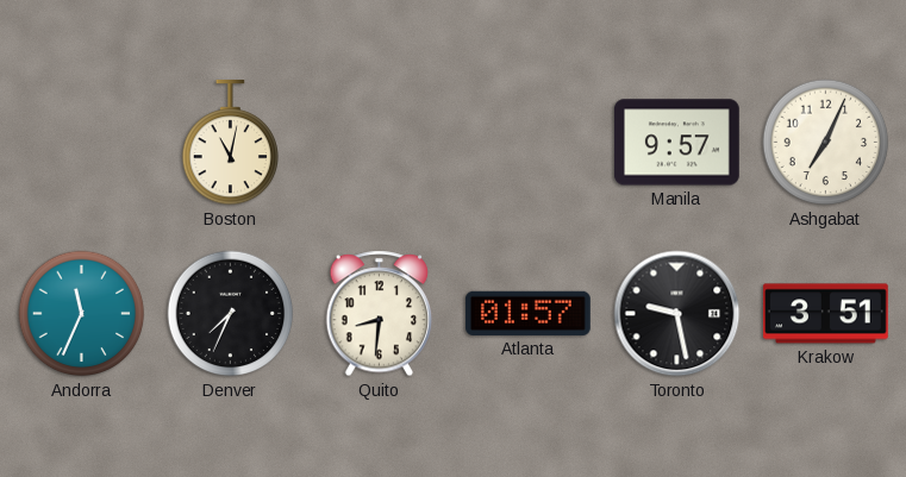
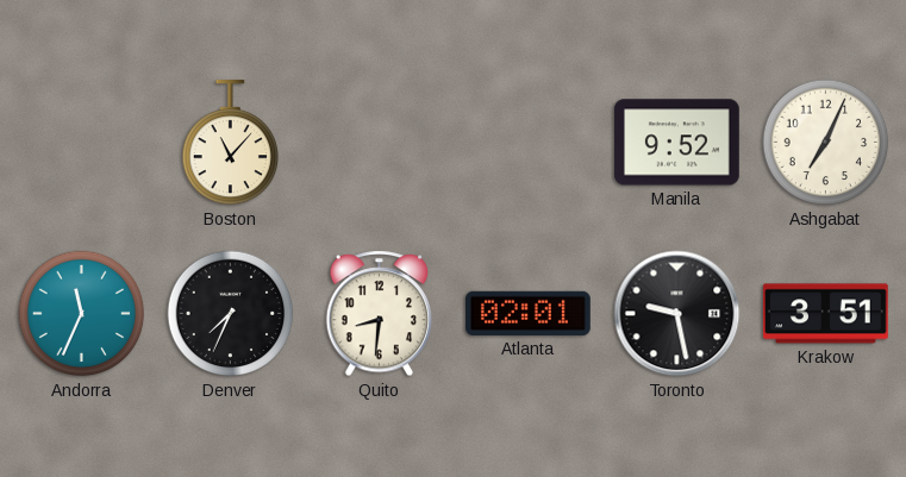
Boston: 11:02 -> 11:07
Manila: 9:57 -> 9:52
Atlanta: 01:57 -> 02:01
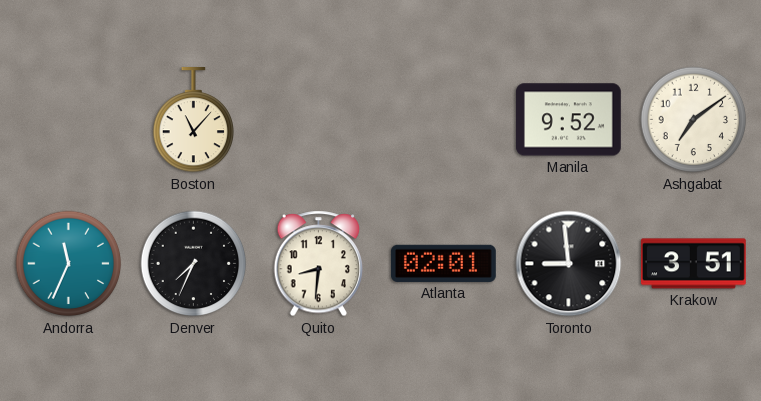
Ashgabat: 7:04 -> 7:09
Toronto: 9:28 -> 8:59
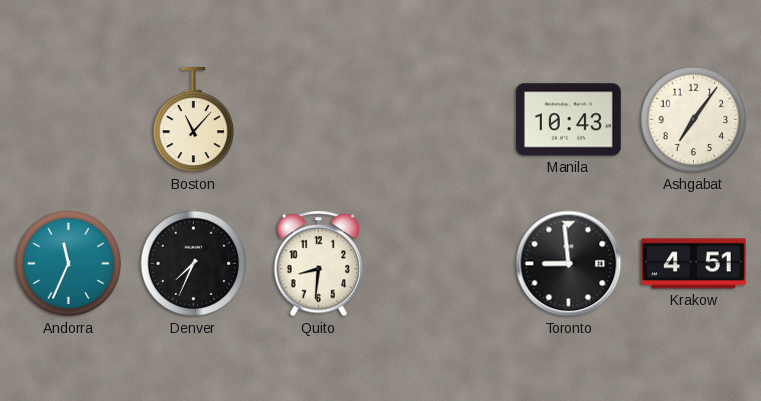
Manila: 9:52 -> 10:43
Ashgabat: 7:09 -> 7:06
Atlanta: 02:01 -> none
Krakow: 3:51 -> 4:51
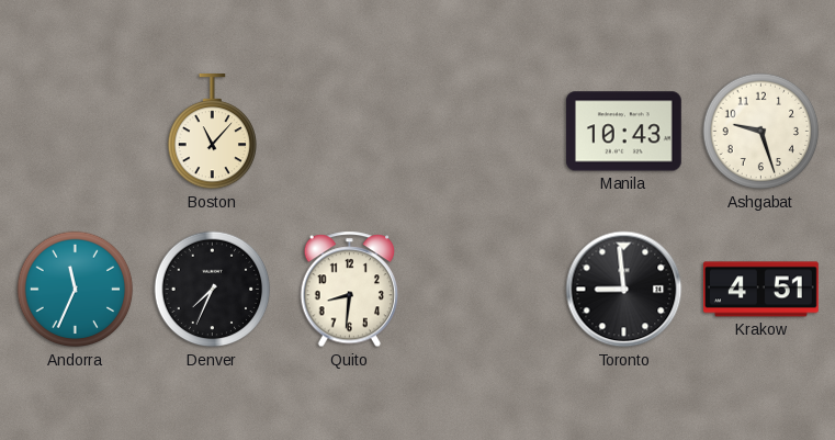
Ashgabat: 7:06 -> 9:27
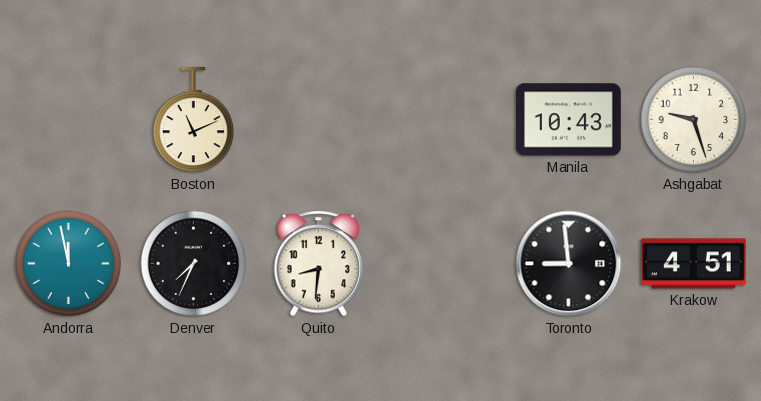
Boston: 11:07 -> 11:11
Andorra: 11:34 -> 11:58
